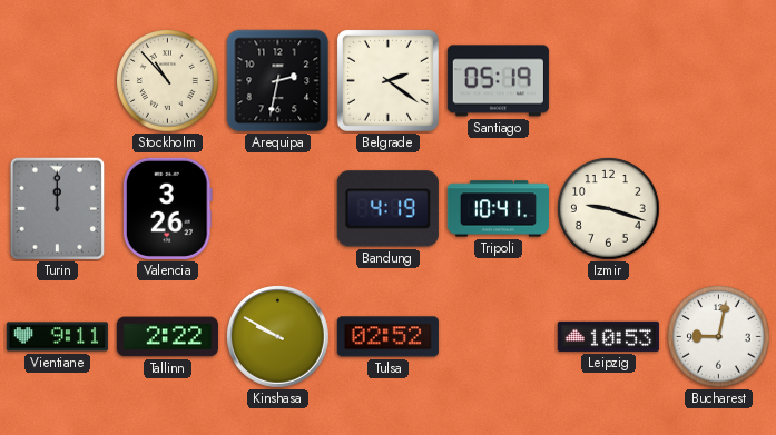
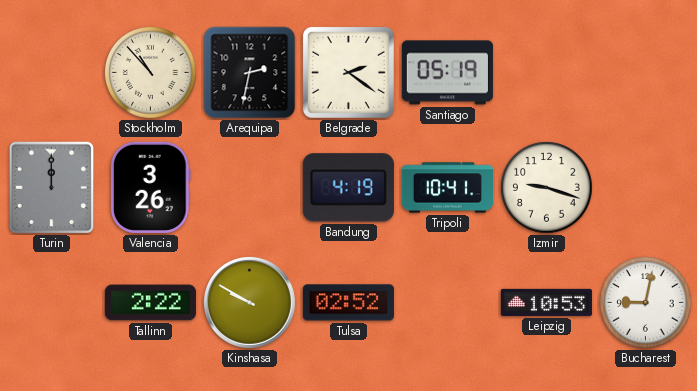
Vientiane: 9:11 -> none
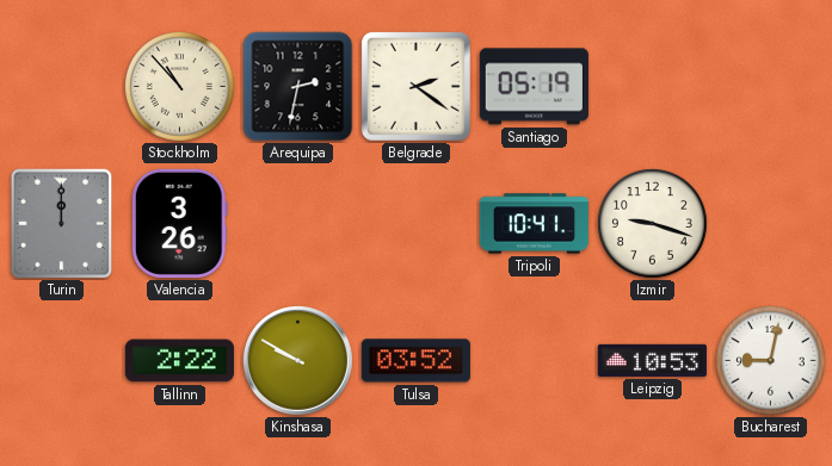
Bandung: 4:19 -> none
Tulsa: 02:52 -> 03:52
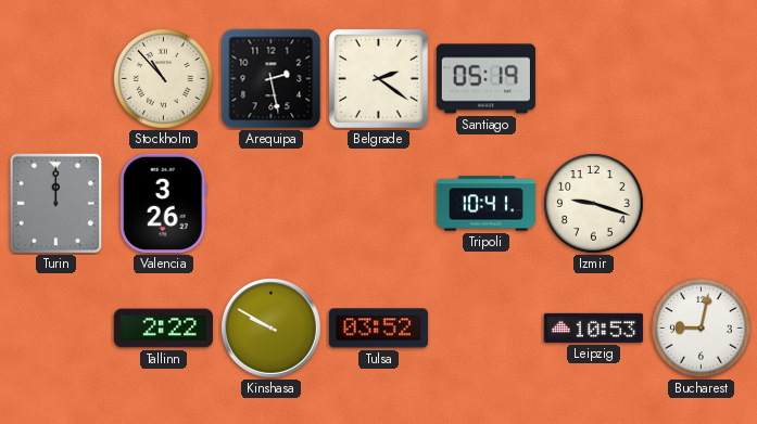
Arequipa: 2:32 -> 2:28
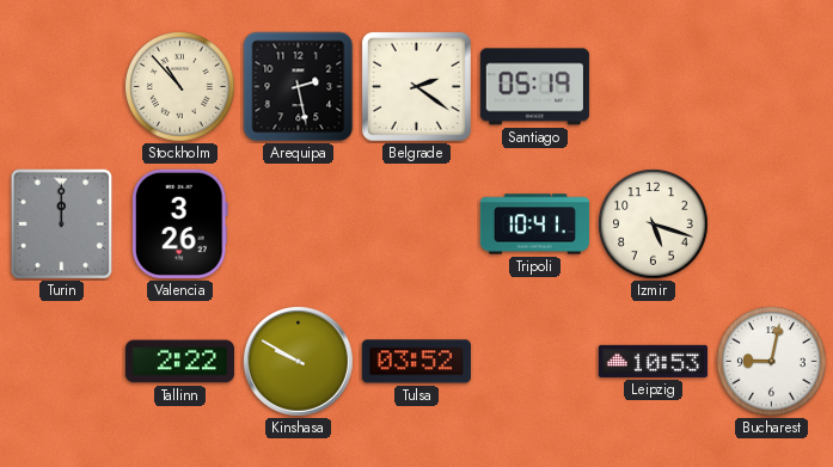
Izmir: 9:18 -> 5:18
